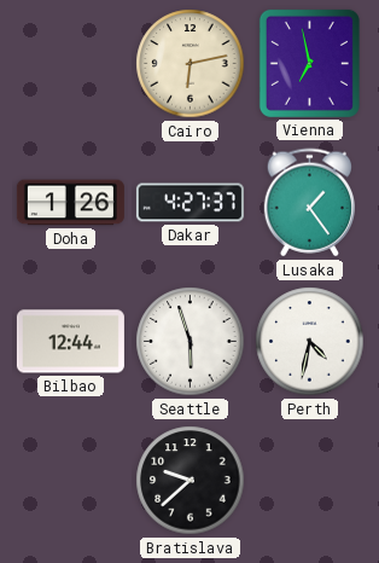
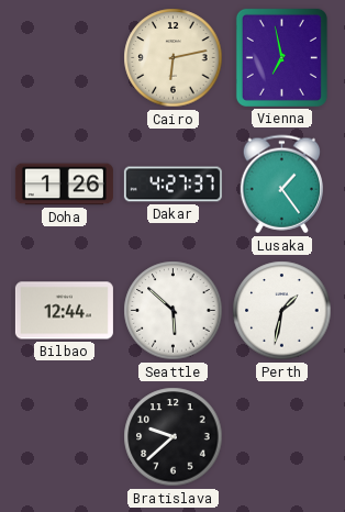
Seattle: 5:57 -> 5:52
Perth: 4:32 -> 1:32
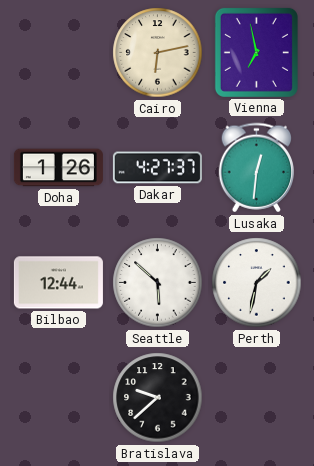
Lusaka: 1:24 -> 12:31
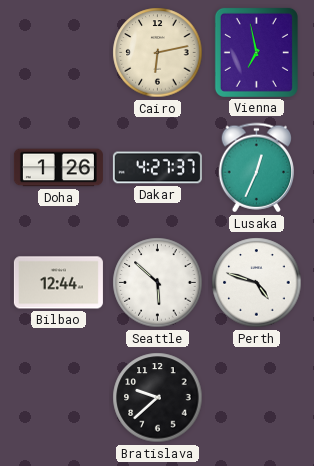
Lusaka: 12:31 -> 12:34
Perth: 1:32 -> 4:48
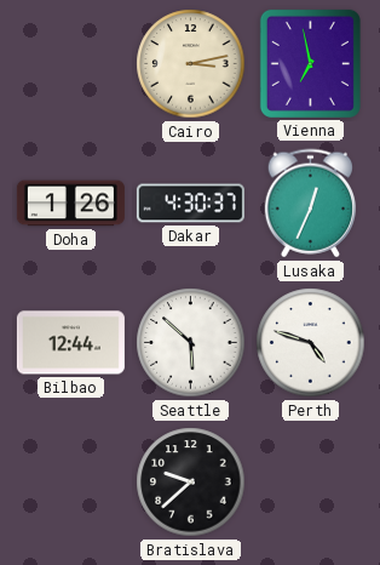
Cairo: 6:13 -> 3:13
Dakar: 4:27 -> 4:30
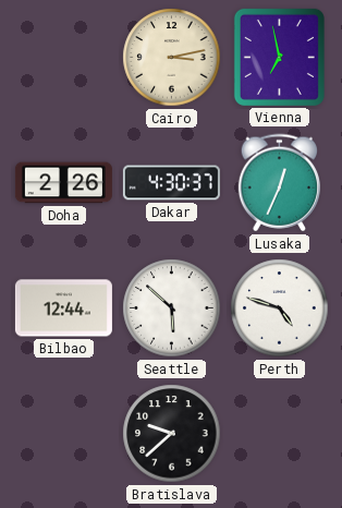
Doha: 1:26 -> 2:26
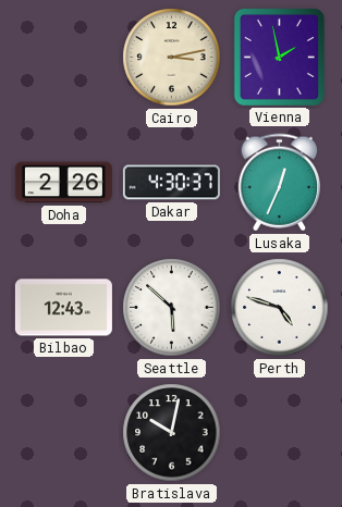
Vienna: 6:58 -> 1:58
Bilbao: 12:44 -> 12:43
Bratislava: 9:38 -> 10:02
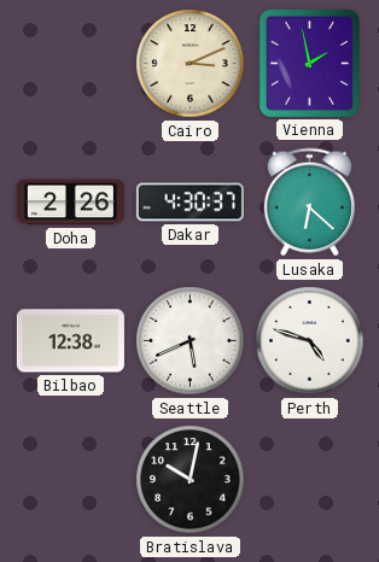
Cairo: 3:13 -> 3:11
Lusaka: 12:34 -> 6:22
Bilbao: 12:43 -> 12:38
Seattle: 5:52 -> 5:41
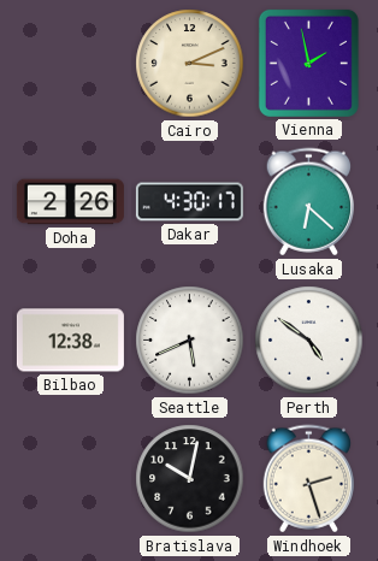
Dakar: 4:30:37 -> 4:30:17
Perth: 4:48 -> 4:51
Windhoek: none -> 2:27
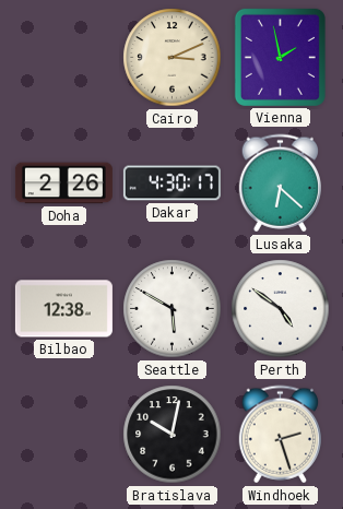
Seattle: 5:41 -> 5:50
